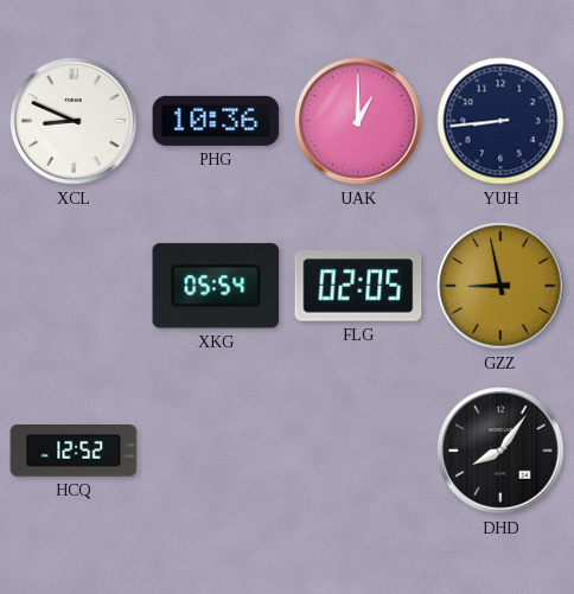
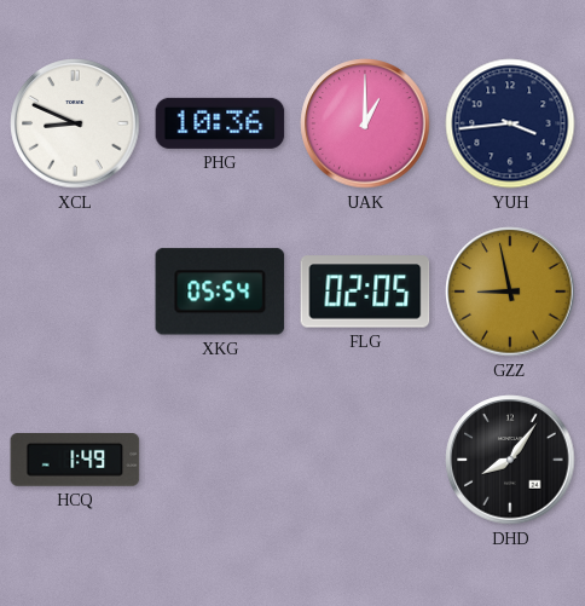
YUH: 8:44 -> 3:44
HCQ: 12:52 -> 1:49
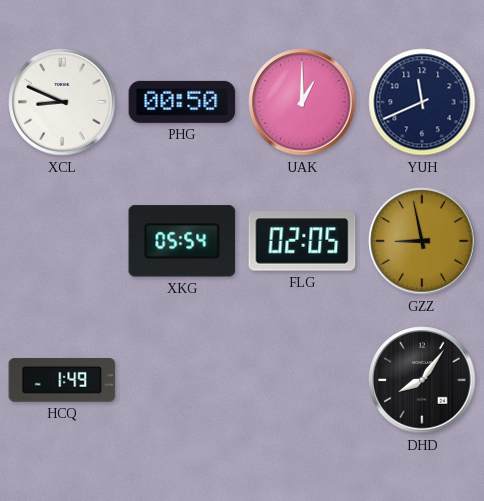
PHG: 10:36 -> 00:50
YUH: 3:44 -> 11:41
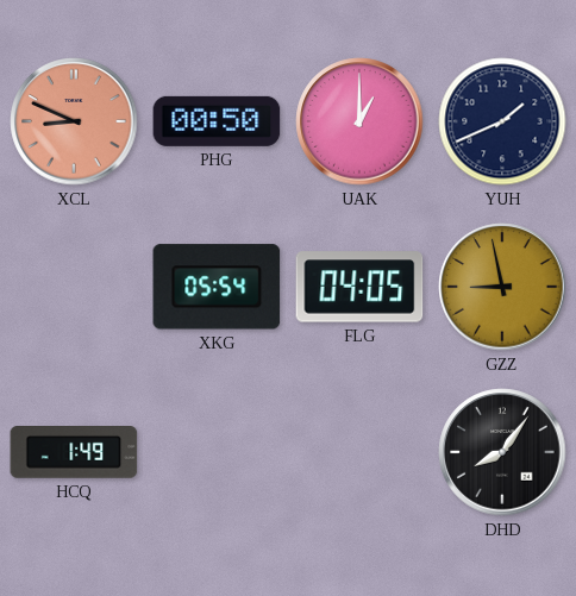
XCL dial: white -> salmon
YUH: 11:41 -> 1:41
FLG: 02:05 -> 04:05
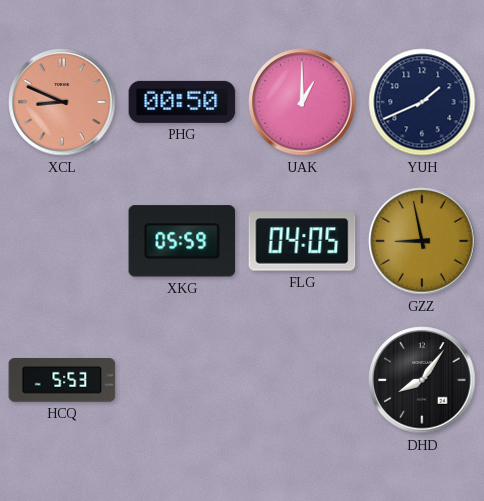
XKG: 05:54 -> 05:59
HCQ: 1:49 -> 5:53
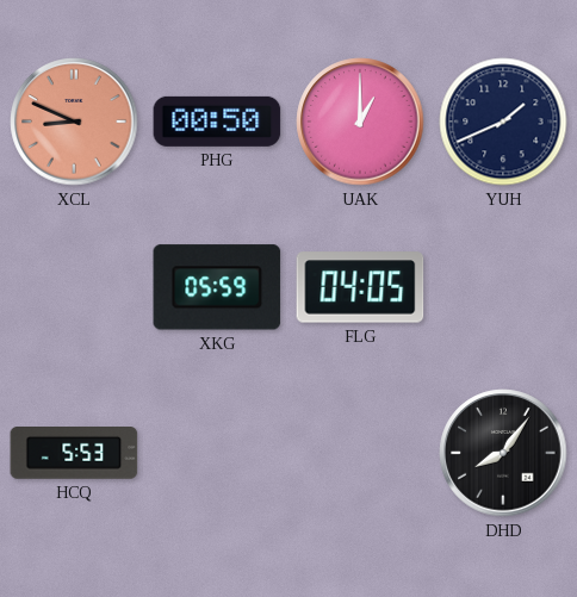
GZZ: 8:58 -> none
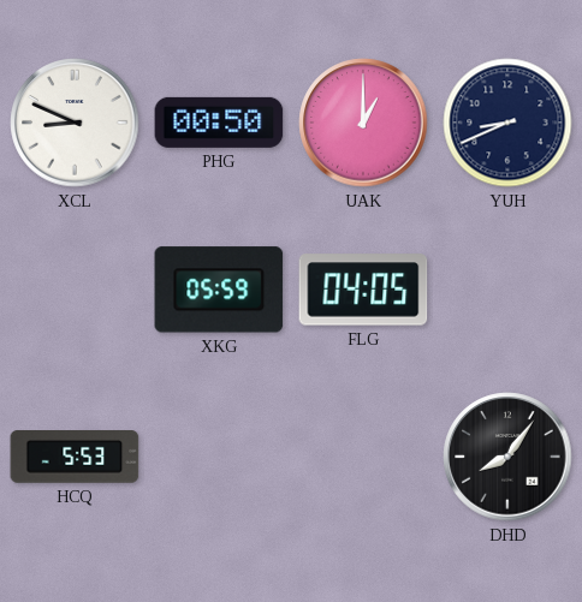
XCL dial: salmon -> white
YUH: 1:41 -> 8:41
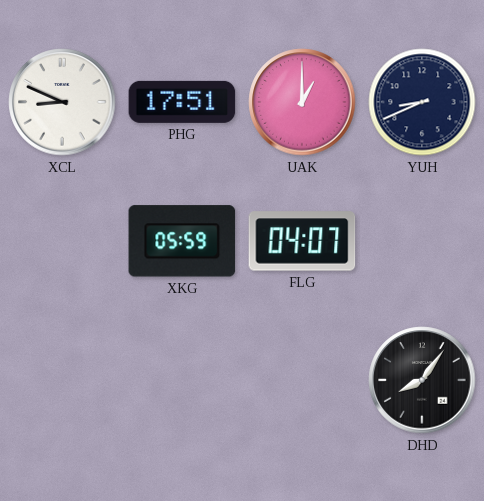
PHG: 00:50 -> 17:51
FLG: 04:05 -> 04:07
HCQ: 5:53 -> none
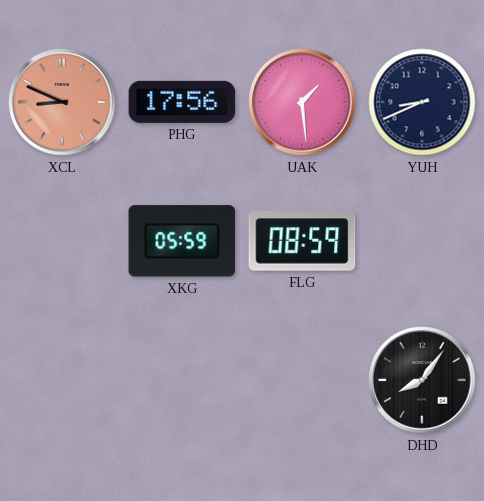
XCL dial: white -> salmon
PHG: 17:51 -> 17:56
UAK: 1:00 -> 1:29
FLG: 04:07 -> 08:59
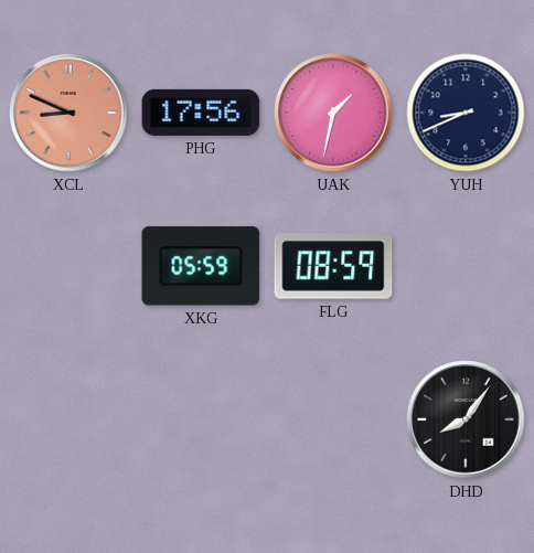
UAK: 1:29 -> 1:32
